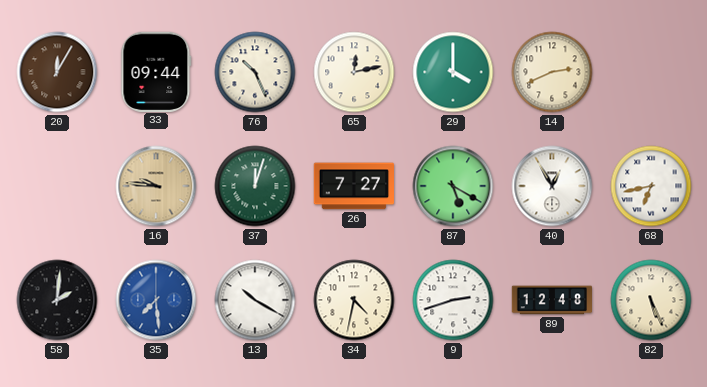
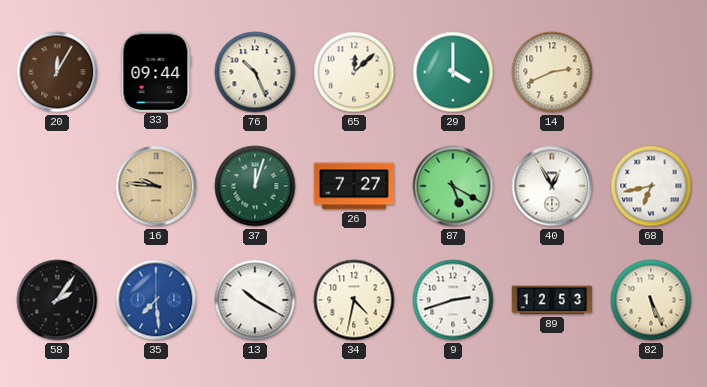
65: 12:13 -> 12:08
58: 2:01 -> 2:06
89: 12:48 -> 12:53
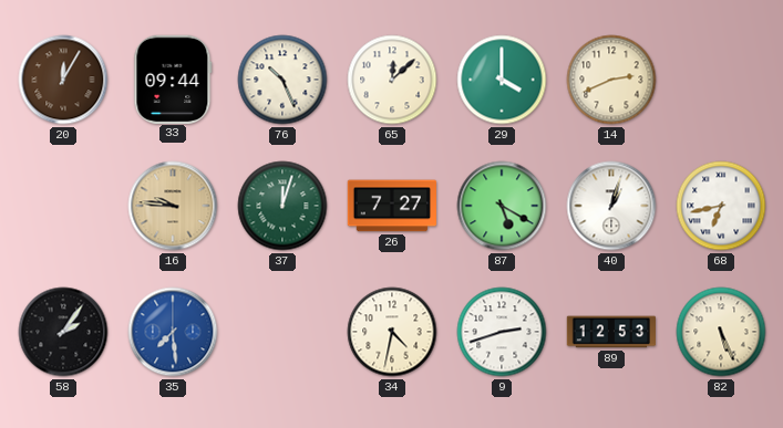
40: 12:55 -> 1:03
13: 10:20 -> none
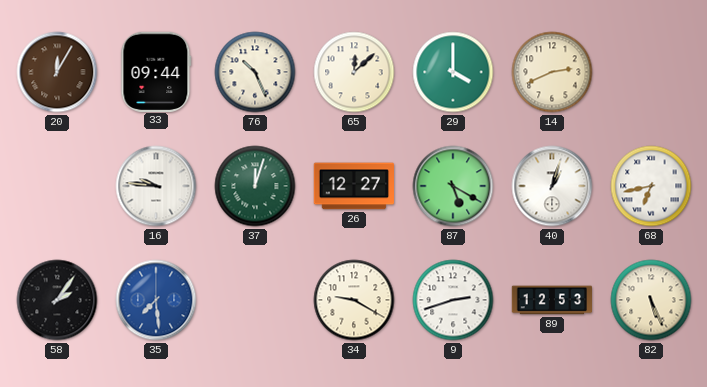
16 dial: champagne -> white
26: 7:27 -> 12:27
34: 4:32 -> 9:20
